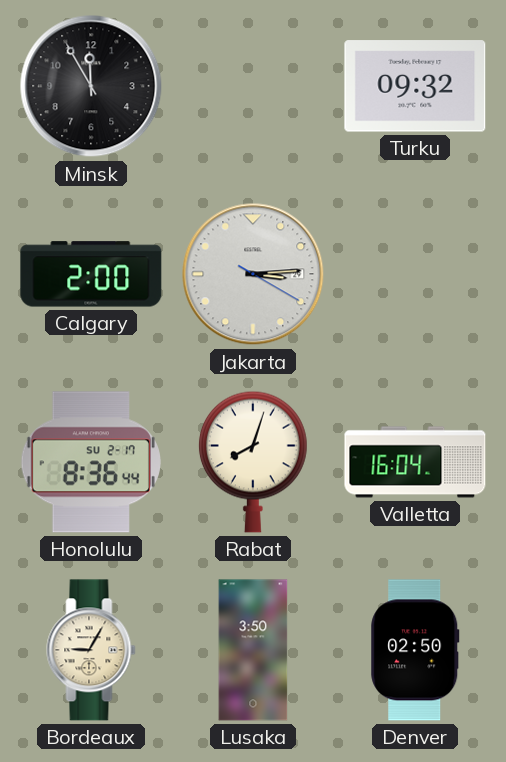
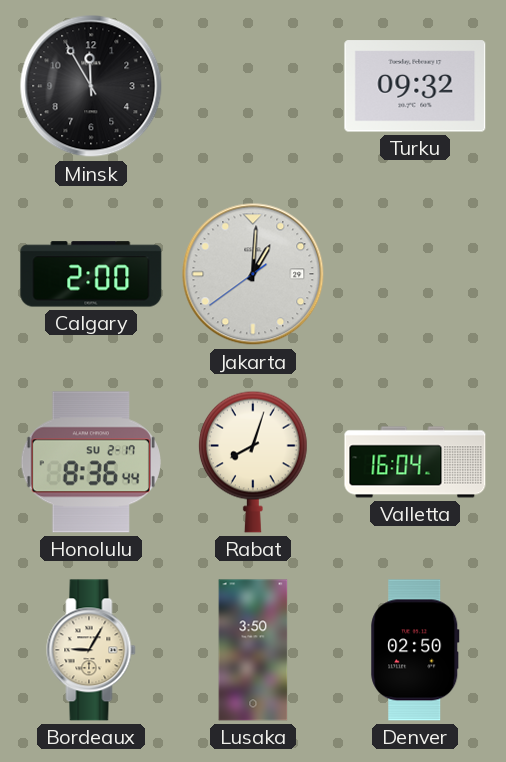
Jakarta: 3:14 -> 1:00
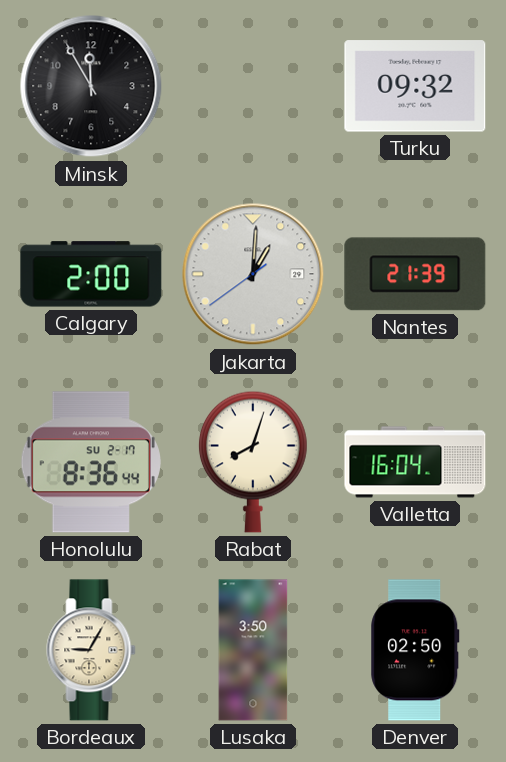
Nantes: none -> 21:39
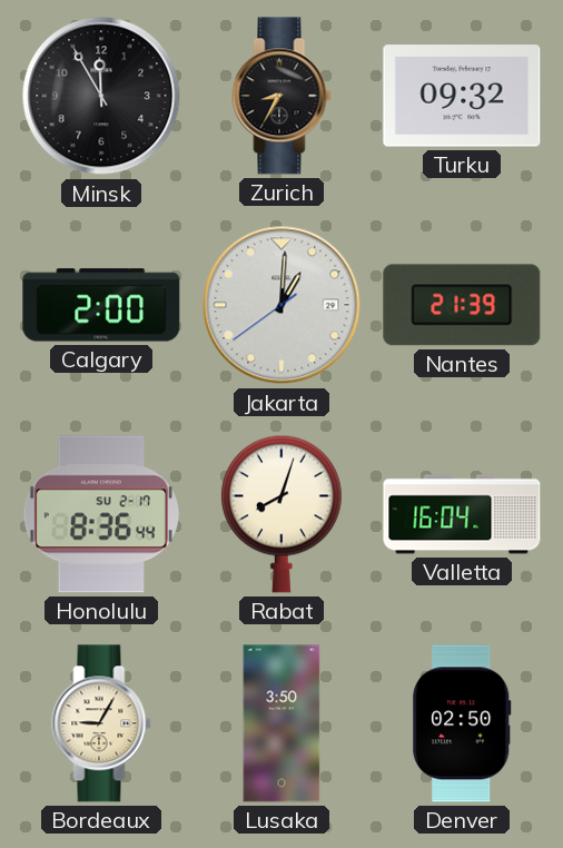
Zurich: none -> 8:35
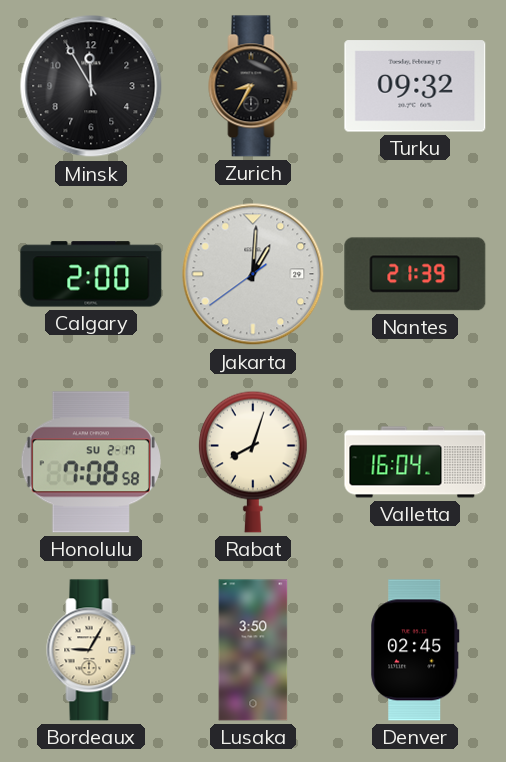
Honolulu: 8:36 -> 7:08
Denver: 02:50 -> 02:45
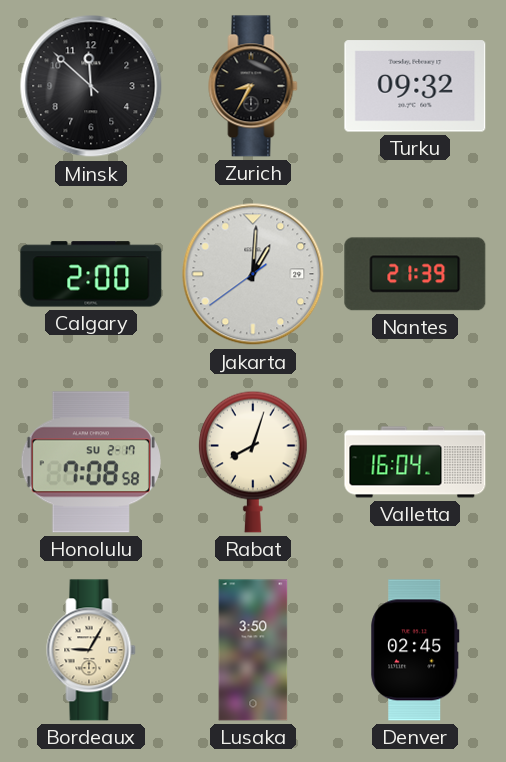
Minsk: 11:55 -> 11:52
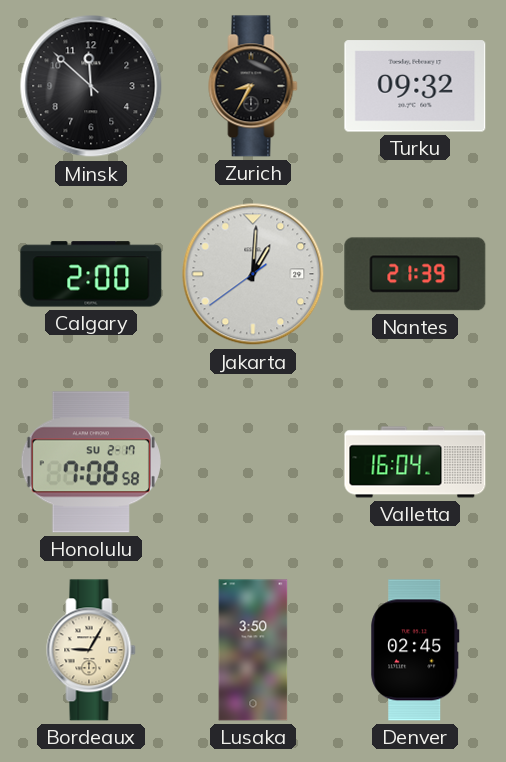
Rabat: 8:03 -> none
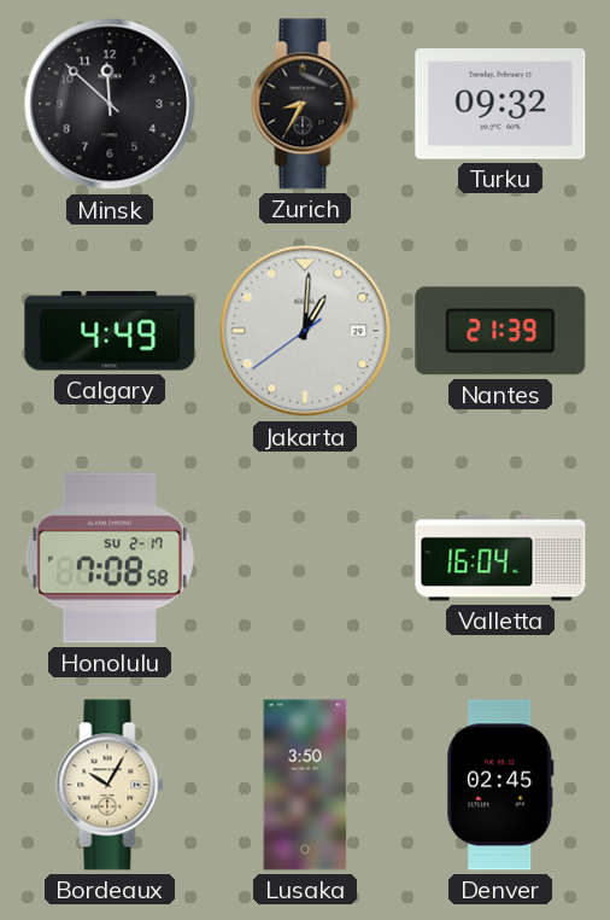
Calgary: 2:00 -> 4:49
Bordeaux: 9:05 -> 10:05
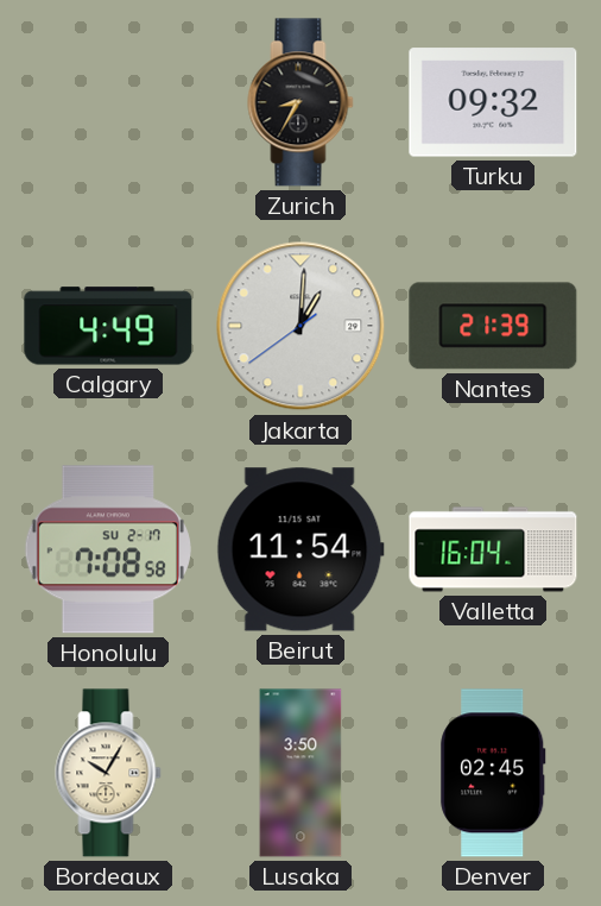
Minsk: 11:52 -> none
Beirut: none -> 11:54
